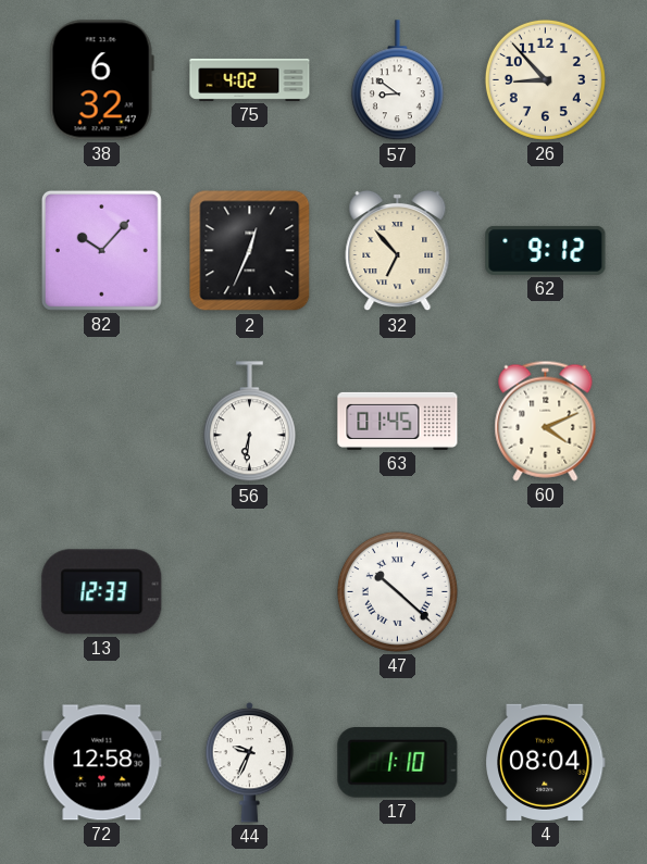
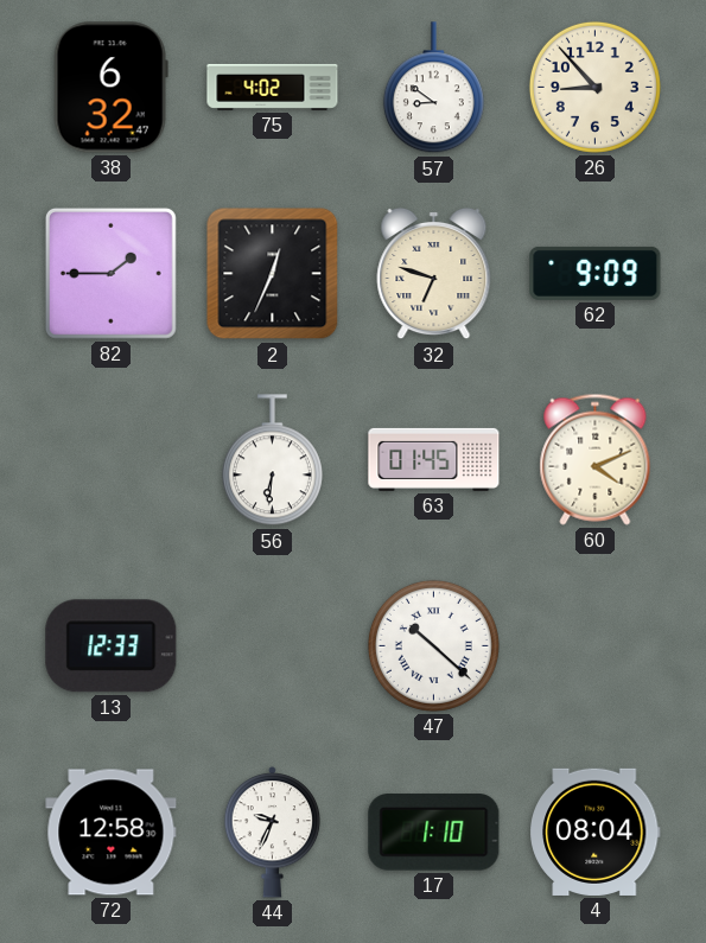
82: 10:07 -> 1:45
32: 6:53 -> 6:48
62: 9:12 -> 9:09
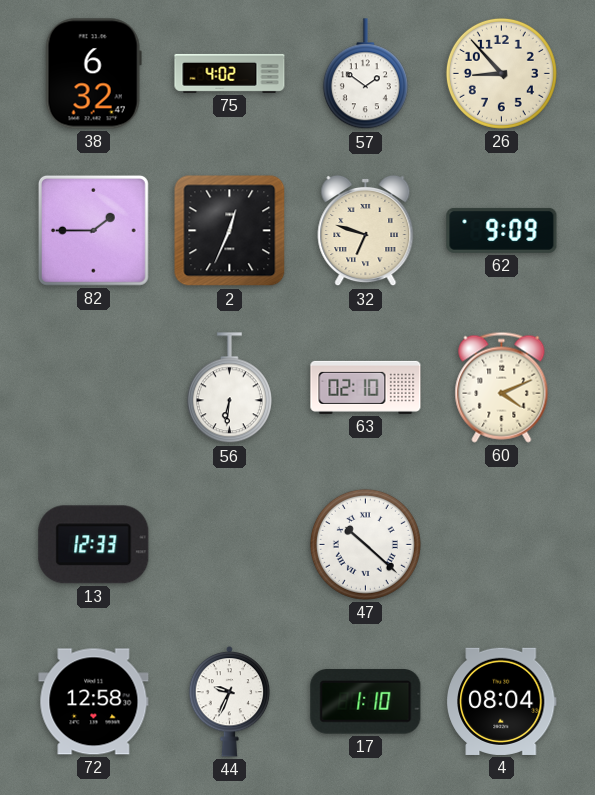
57: 8:51 -> 1:51
63: 01:45 -> 02:10
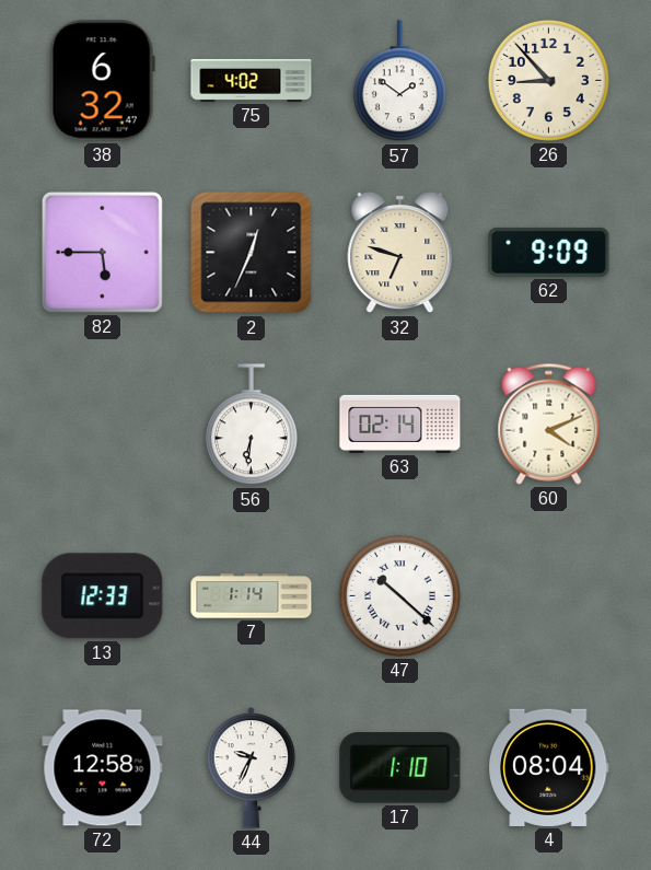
82: 1:45 -> 5:45
63: 02:10 -> 02:14
7: none -> 1:14
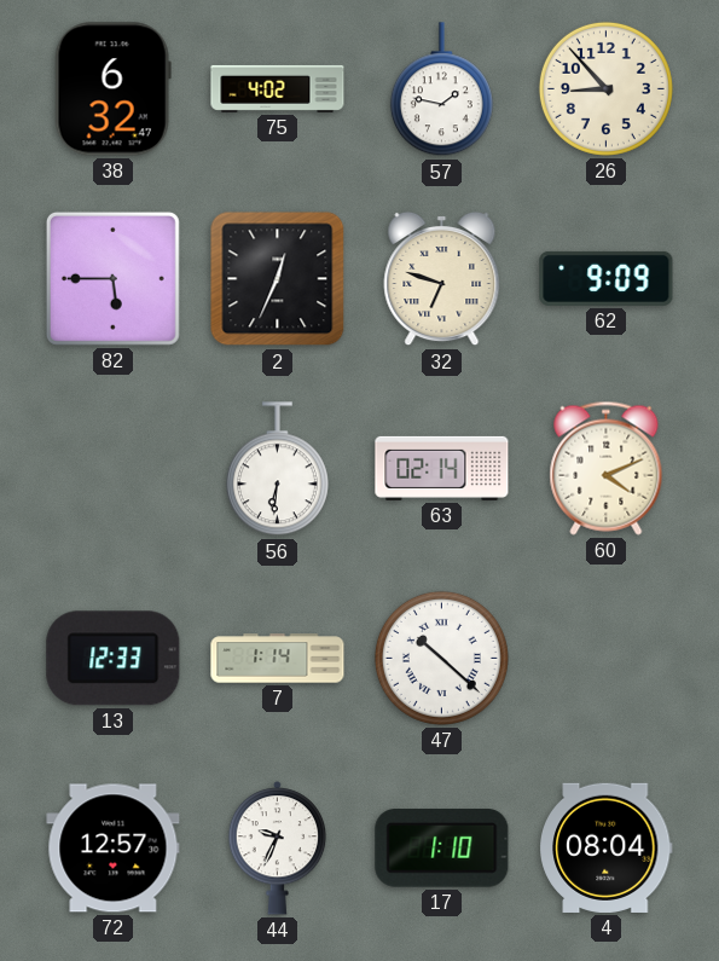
57: 1:51 -> 1:47
72: 12:58 -> 12:57
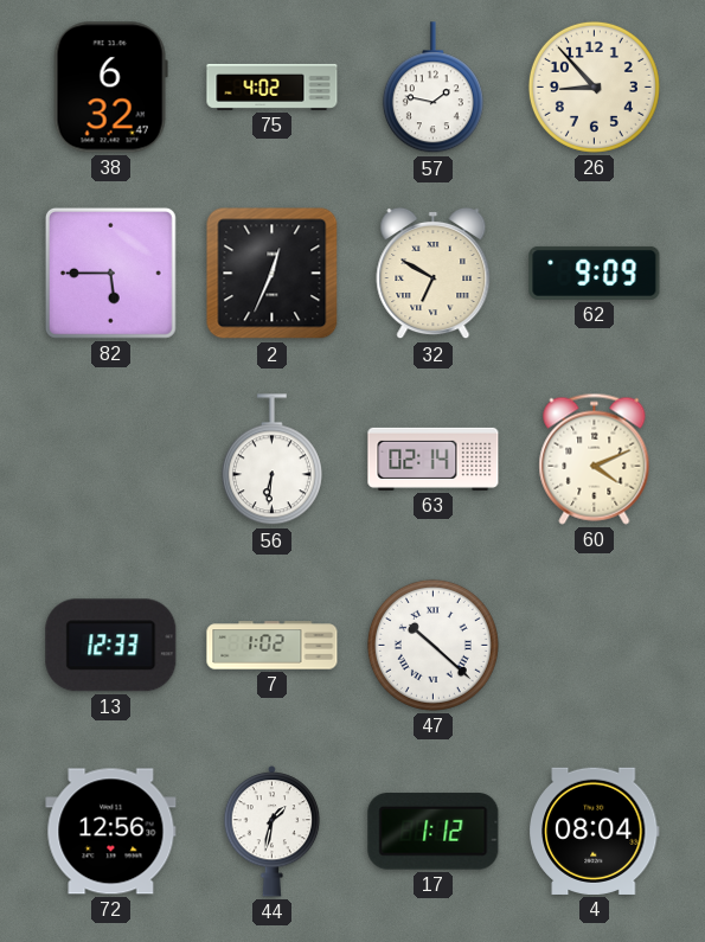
32: 6:48 -> 6:50
7: 1:14 -> 1:02
72: 12:57 -> 12:56
44: 9:34 -> 1:32
17: 1:10 -> 1:12
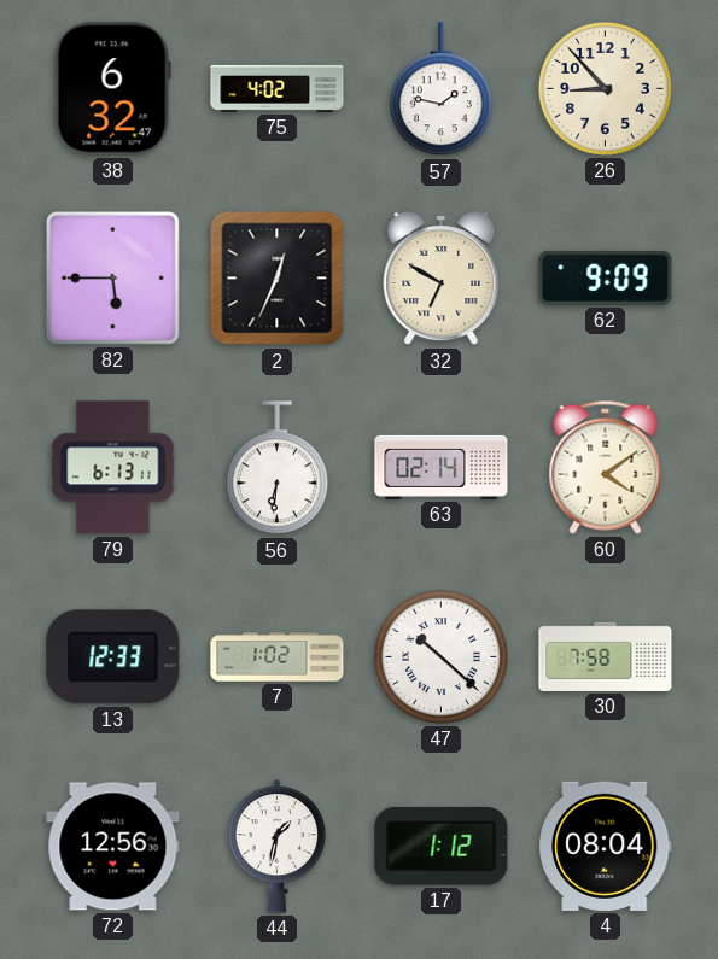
79: none -> 6:13
60: 4:11 -> 4:09
30: none -> 7:58
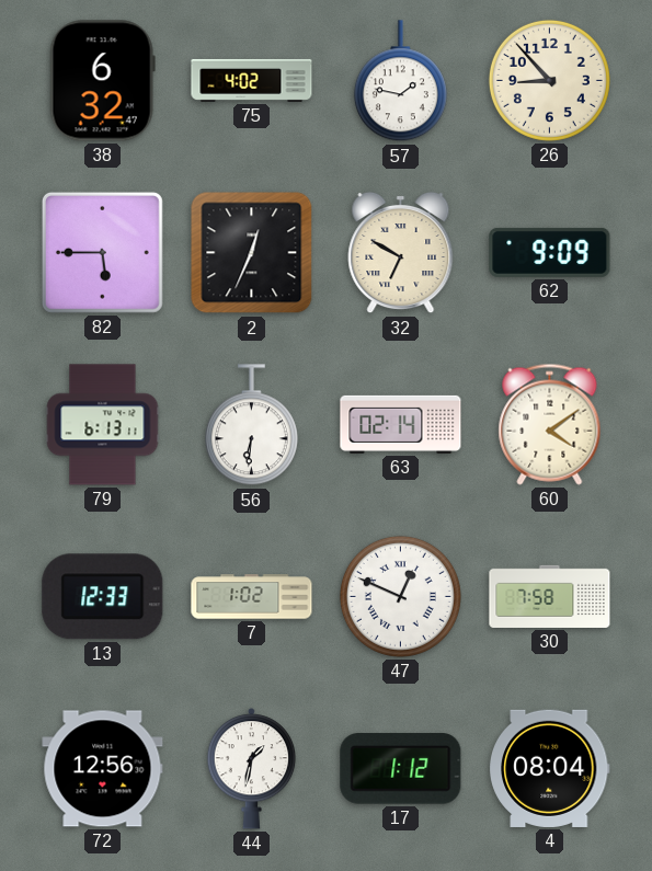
47: 10:22 -> 12:49
